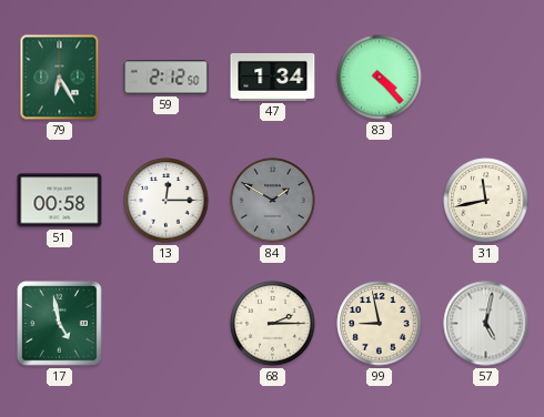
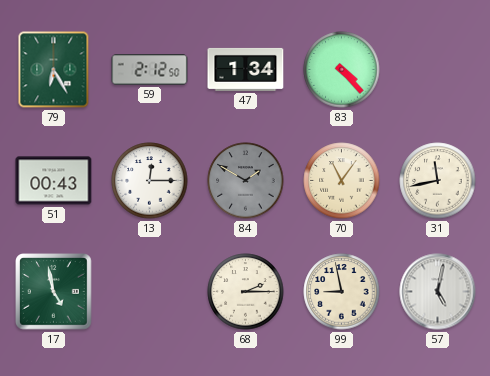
51: 00:58 -> 00:43
70: none -> 11:06
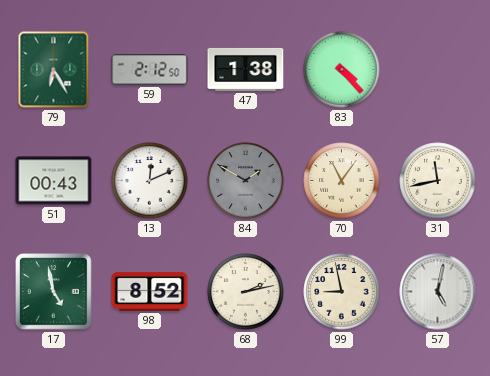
47: 1:34 -> 1:38
13: 12:15 -> 12:11
98: none -> 8:52
68: 2:15 -> 2:13
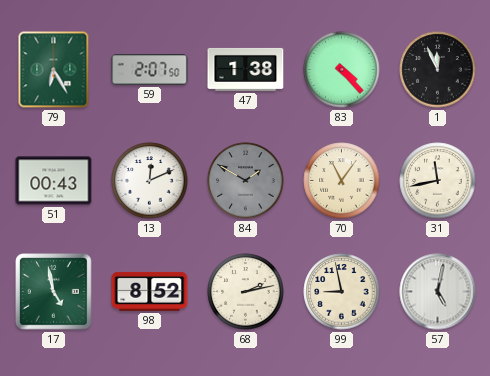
59: 2:12 -> 2:07
1: none -> 11:56
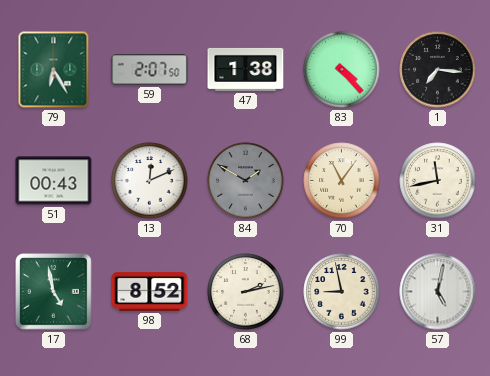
1: 11:56 -> 7:16
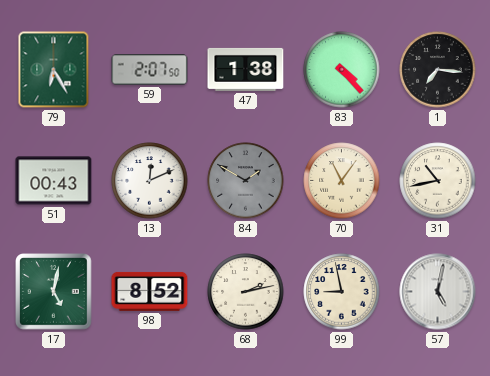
31: 11:43 -> 10:43
17: 4:58 -> 5:02
